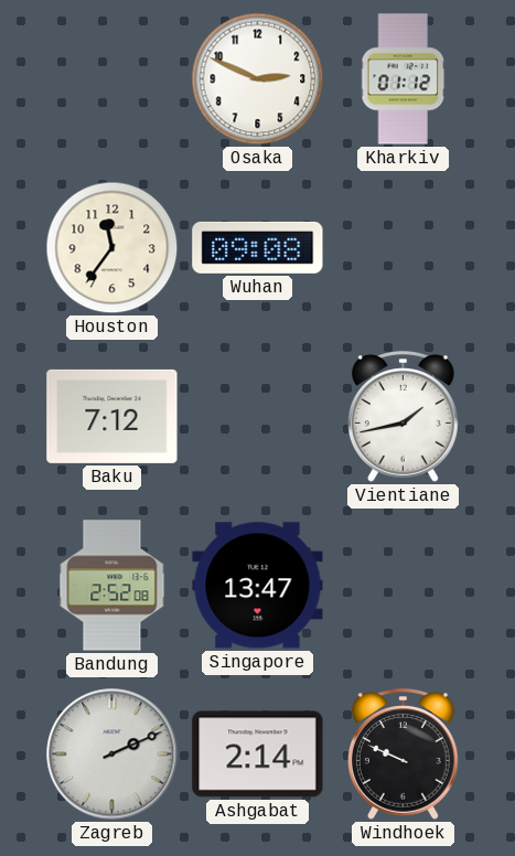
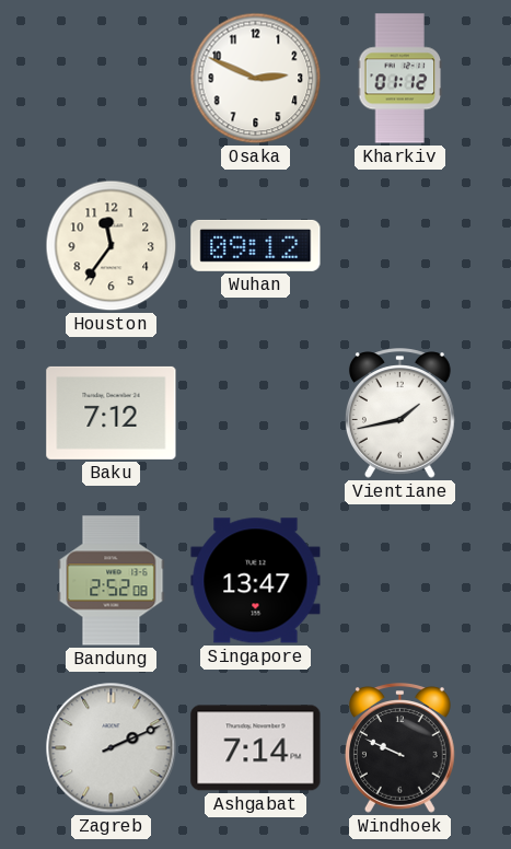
Wuhan: 09:08 -> 09:12
Ashgabat: 2:14 -> 7:14
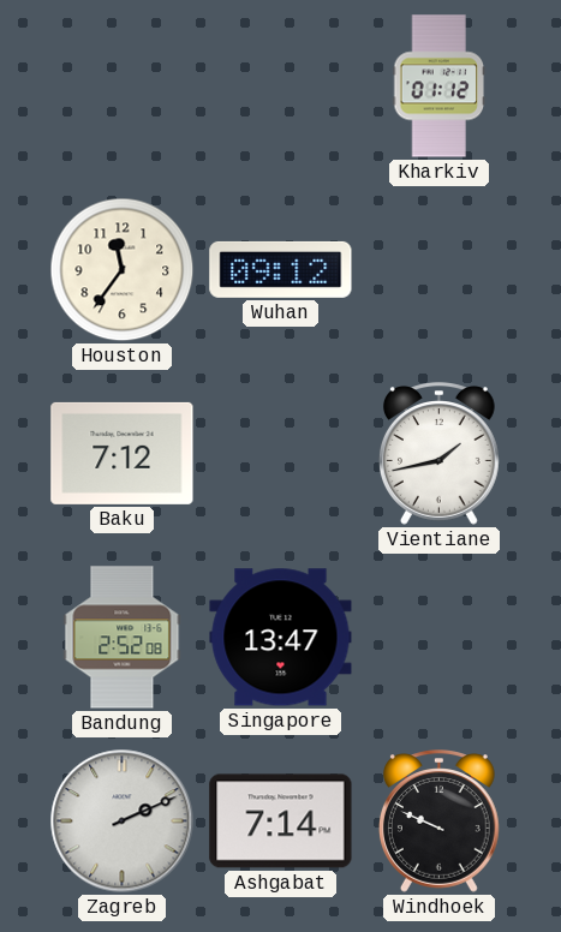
Osaka: 2:49 -> none
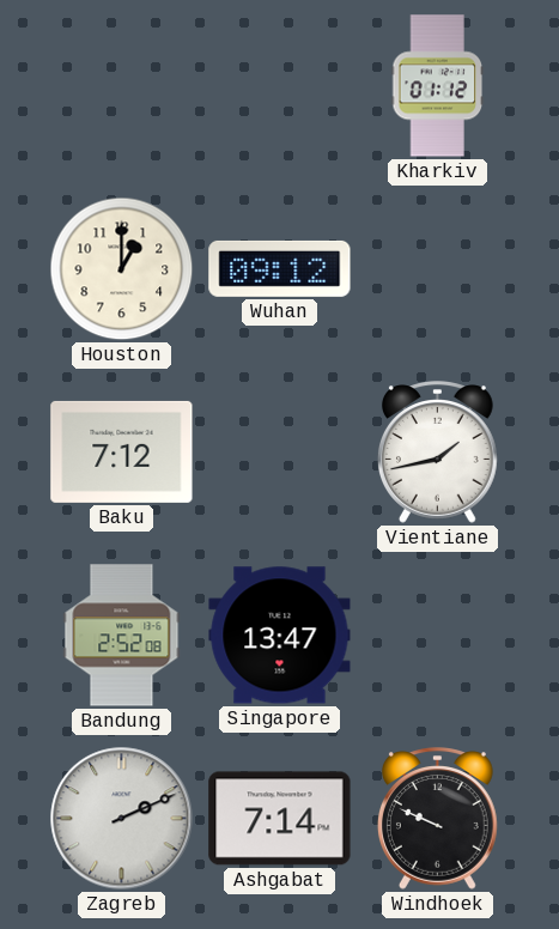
Houston: 11:36 -> 1:00
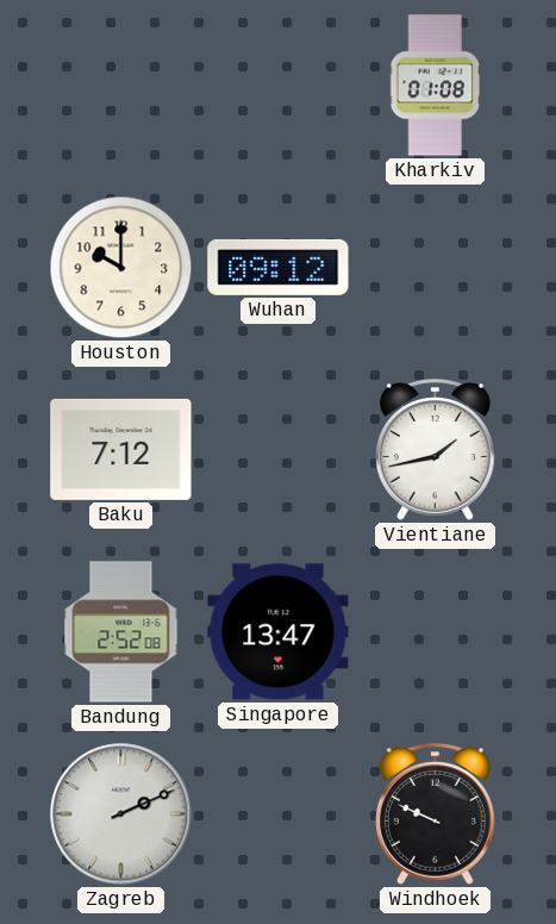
Kharkiv: 01:12 -> 01:08
Houston: 1:00 -> 10:00
Ashgabat: 7:14 -> none
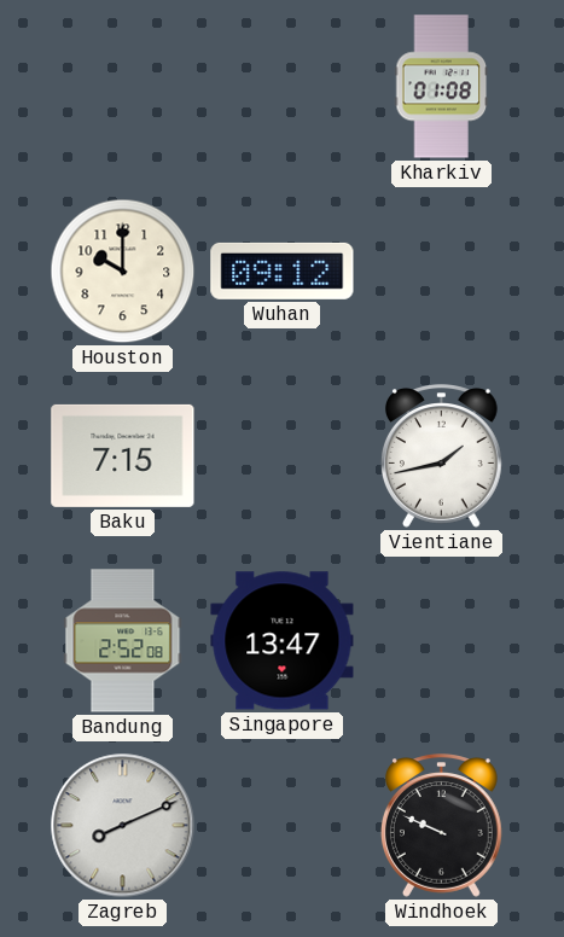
Baku: 7:12 -> 7:15
Zagreb: 2:11 -> 8:11
